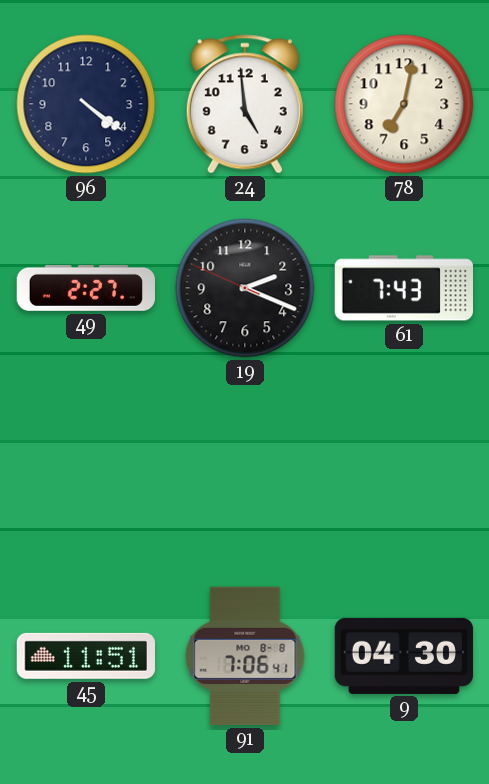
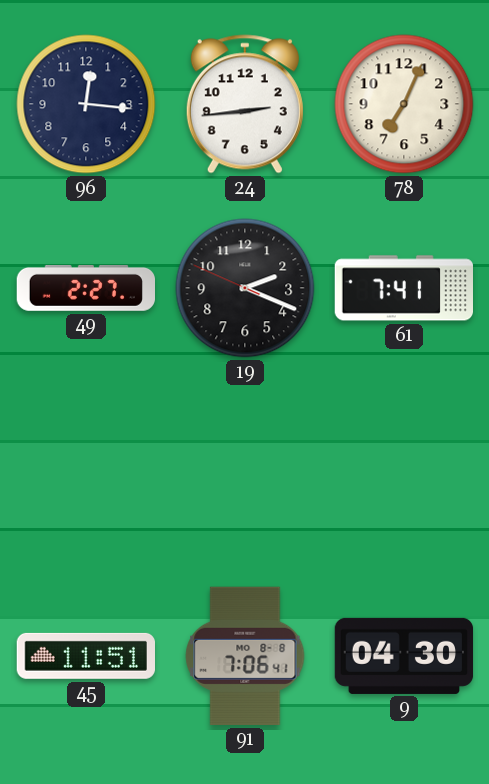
96: 4:21 -> 12:16
24: 4:59 -> 2:44
78: 7:02 -> 7:04
61: 7:43 -> 7:41
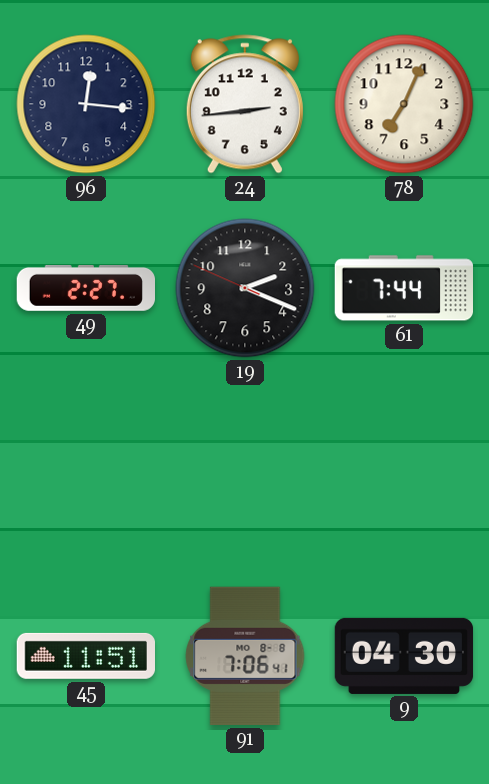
61: 7:41 -> 7:44
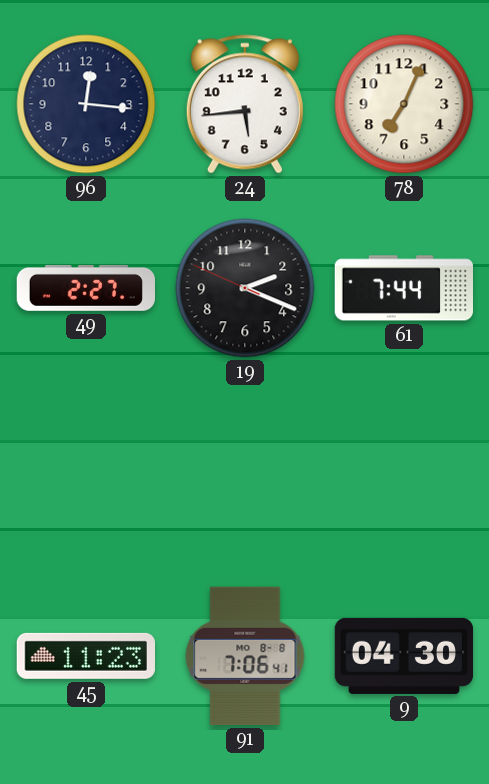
24: 2:44 -> 5:44
45: 11:51 -> 11:23
